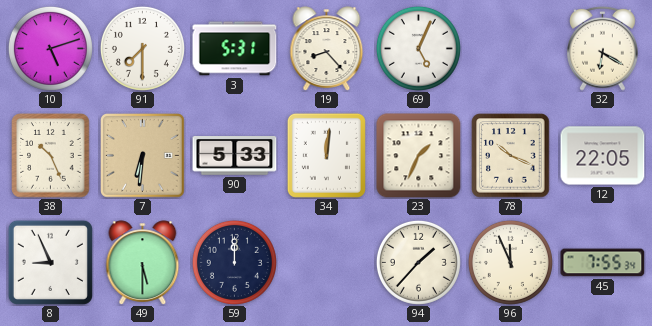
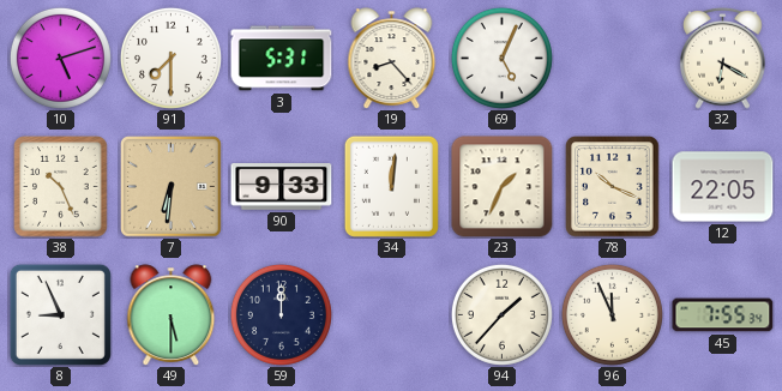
90: 5:33 -> 9:33
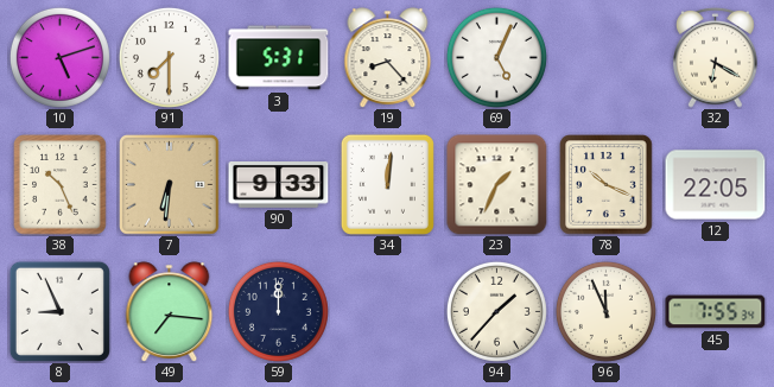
49: 5:30 -> 7:16
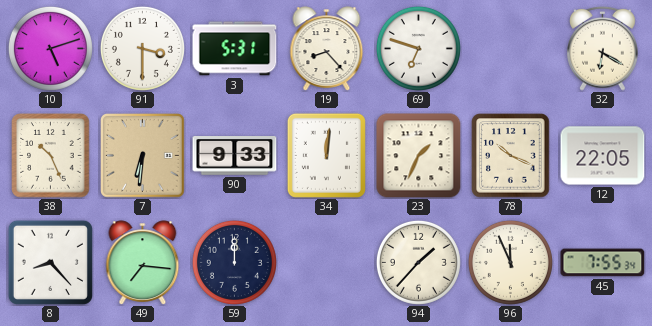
91: 7:30 -> 3:30
69: 5:04 -> 6:48
8: 8:56 -> 8:23
